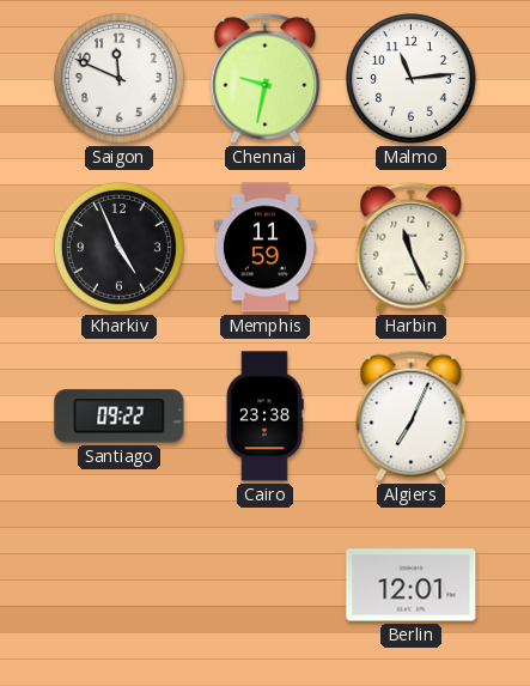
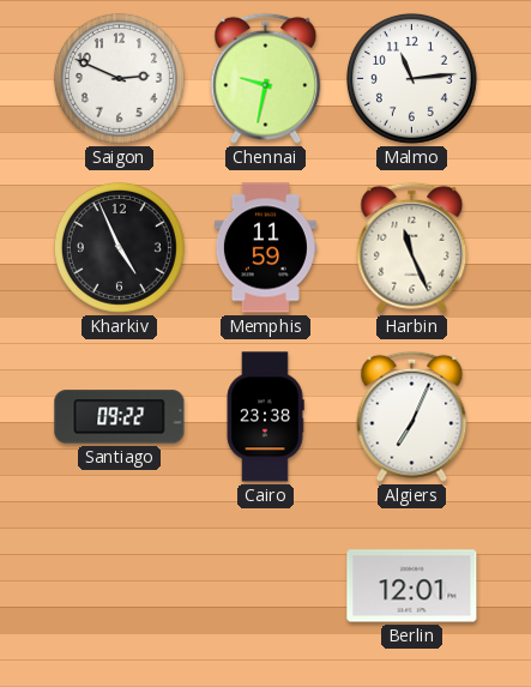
Saigon: 11:49 -> 2:49
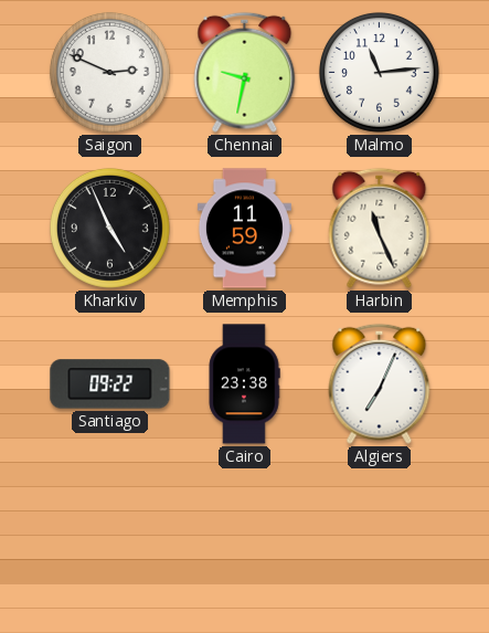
Berlin: 12:01 -> none
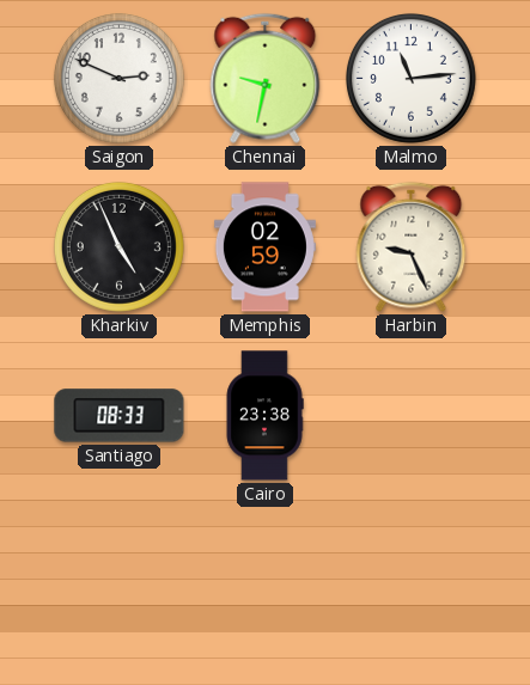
Memphis: 11:59 -> 02:59
Harbin: 11:26 -> 9:26
Santiago: 09:22 -> 08:33
Algiers: 7:04 -> none
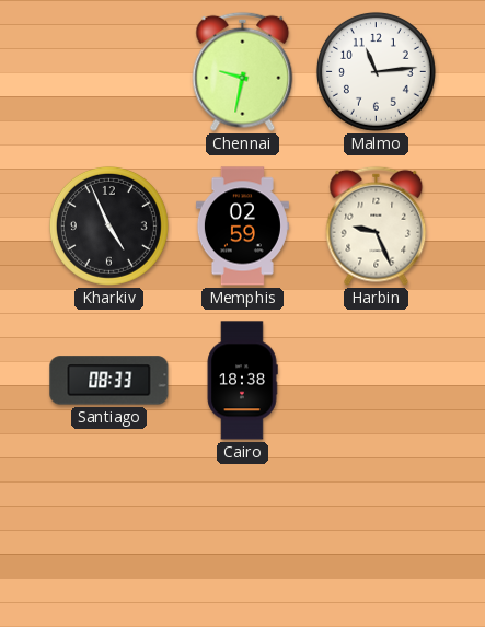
Saigon: 2:49 -> none
Cairo: 23:38 -> 18:38
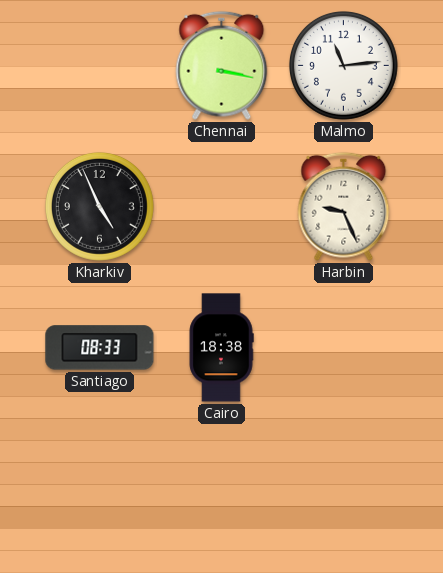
Chennai: 9:32 -> 3:17
Memphis: 02:59 -> none
